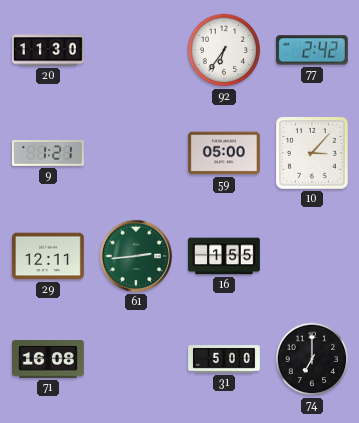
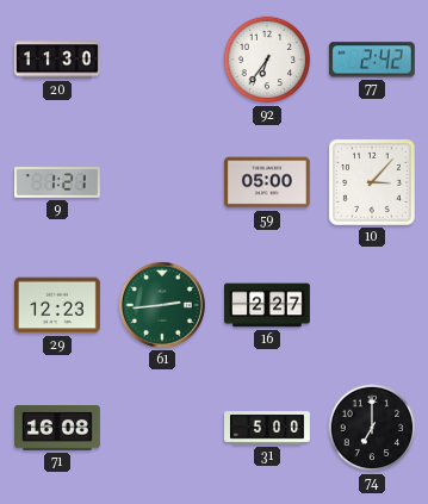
29: 12:11 -> 12:23
16: 1:55 -> 2:27
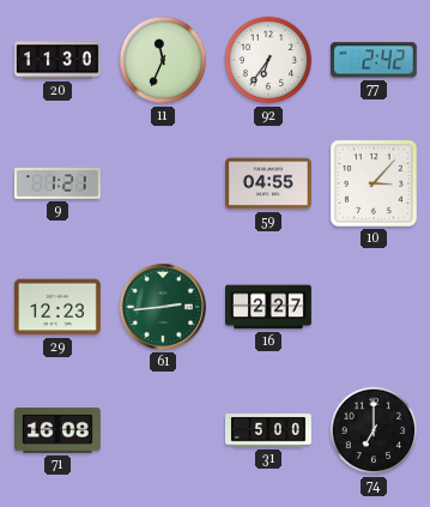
11: none -> 11:34
59: 05:00 -> 04:55
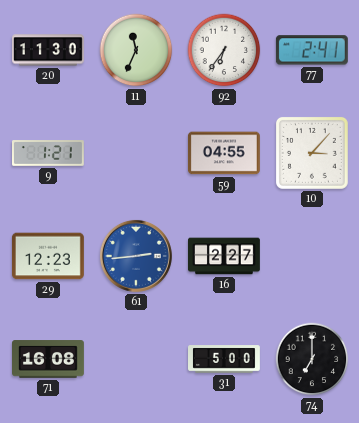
77: 2:42 -> 2:41
61 dial: green -> blue
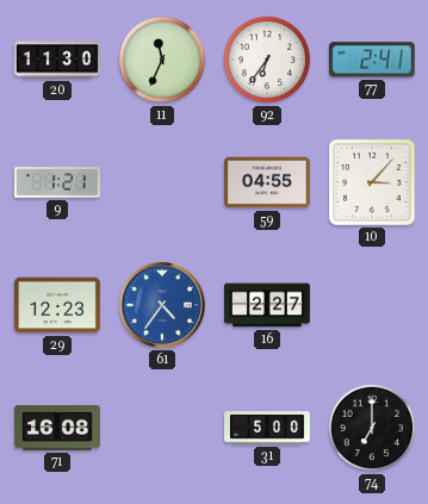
61: 2:44 -> 4:36
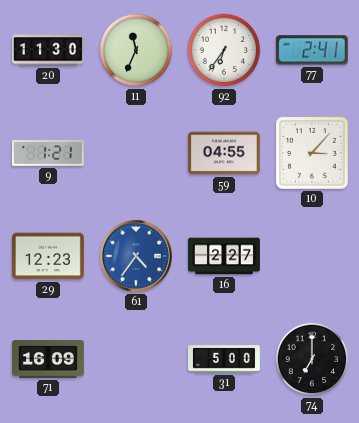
71: 16:08 -> 16:09
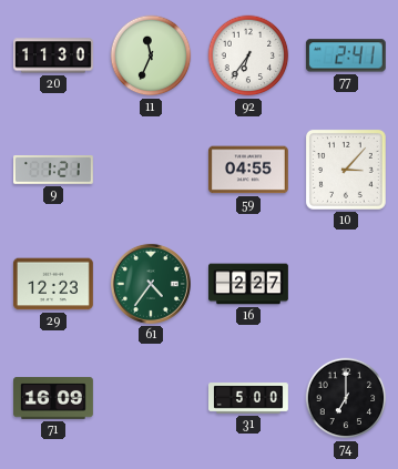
61 dial: blue -> green
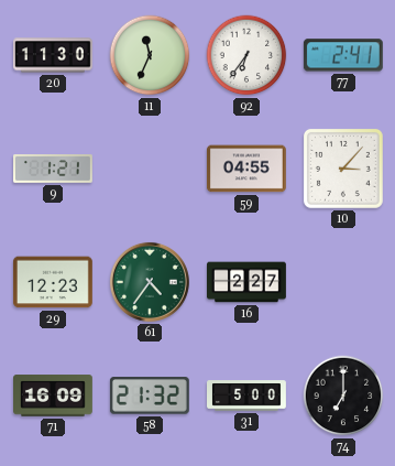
58: none -> 21:32
